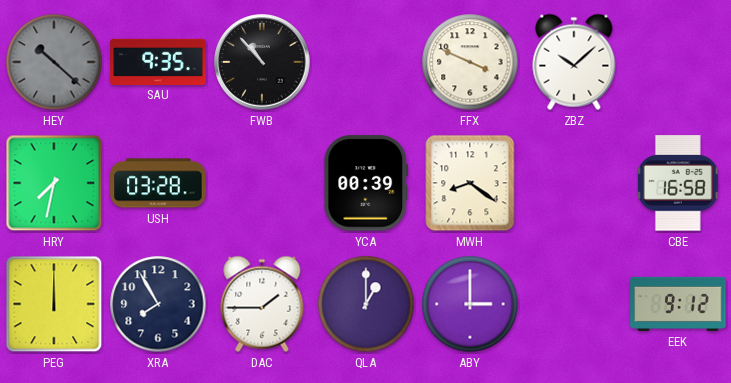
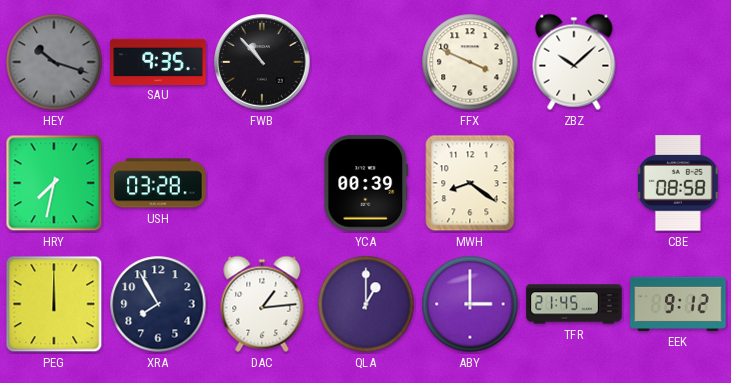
HEY: 10:22 -> 10:18
CBE: 16:58 -> 08:58
DAC: 1:45 -> 1:14
TFR: none -> 21:45
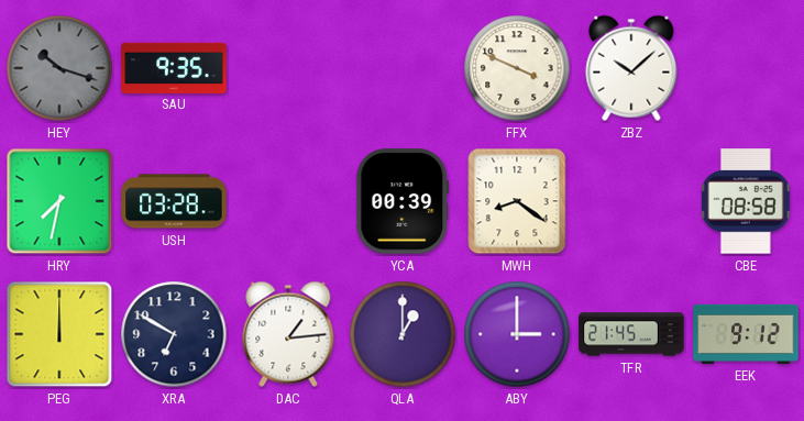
FWB: 10:53 -> none
XRA: 7:55 -> 6:50
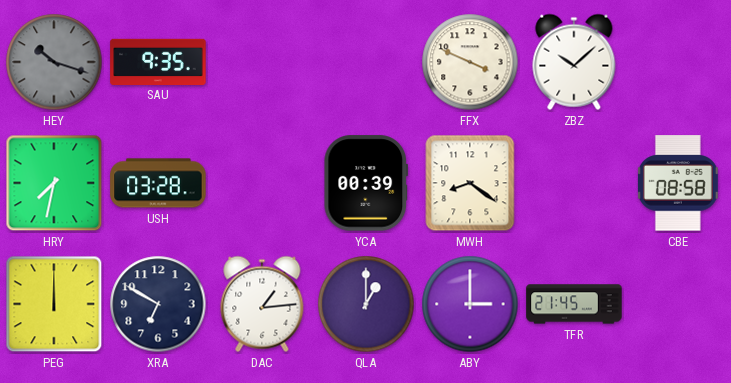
EEK: 9:12 -> none
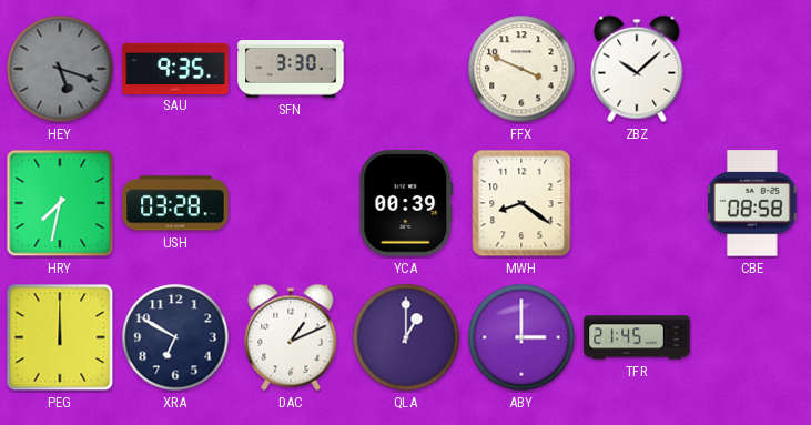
HEY: 10:18 -> 5:18
SFN: none -> 3:30
DAC: 1:14 -> 1:11
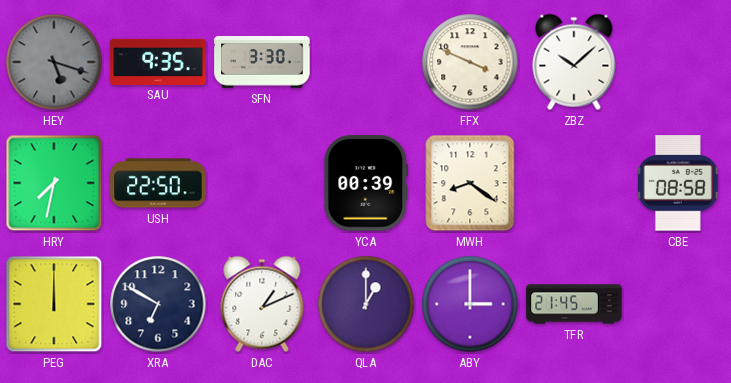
USH: 03:28 -> 22:50
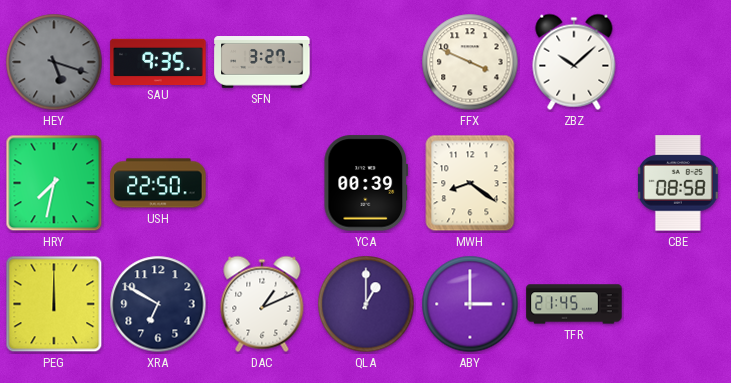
SFN: 3:30 -> 3:27
